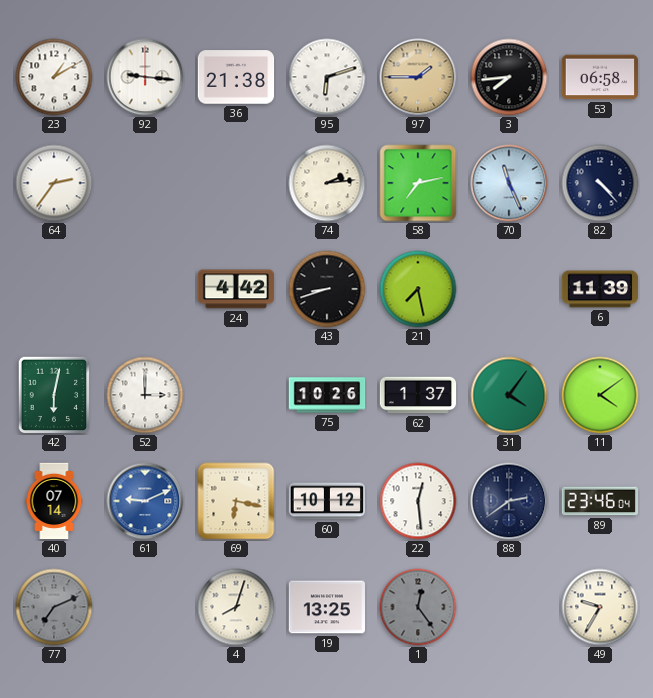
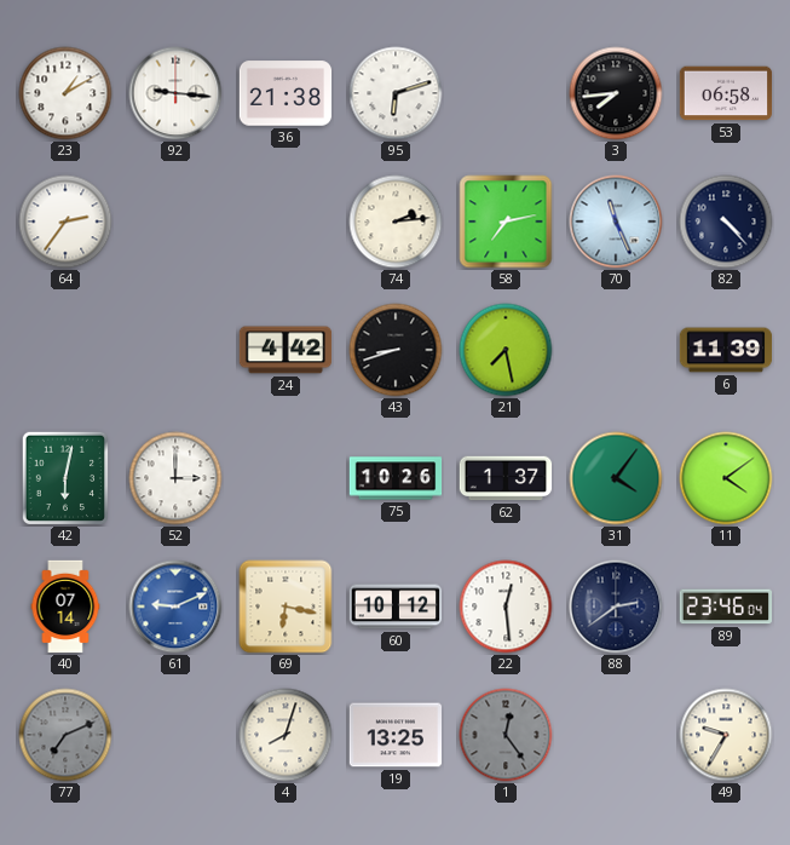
97: 1:45 -> none
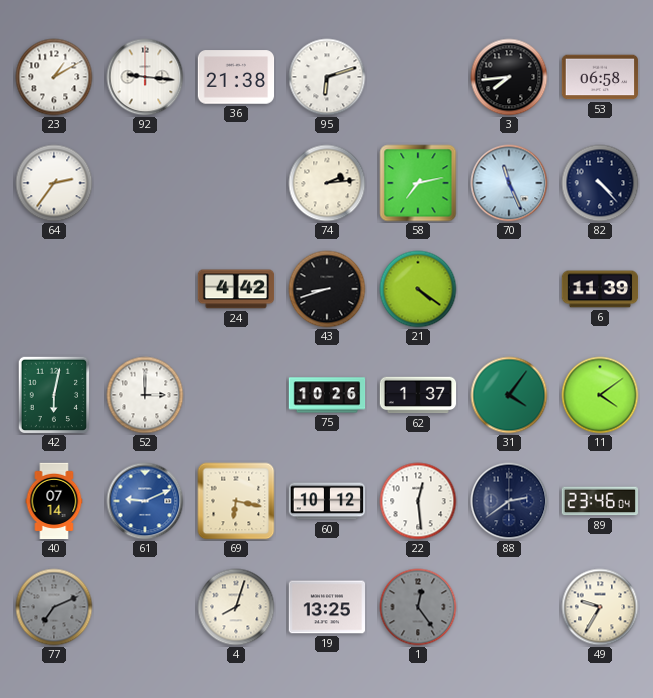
21: 7:28 -> 4:21
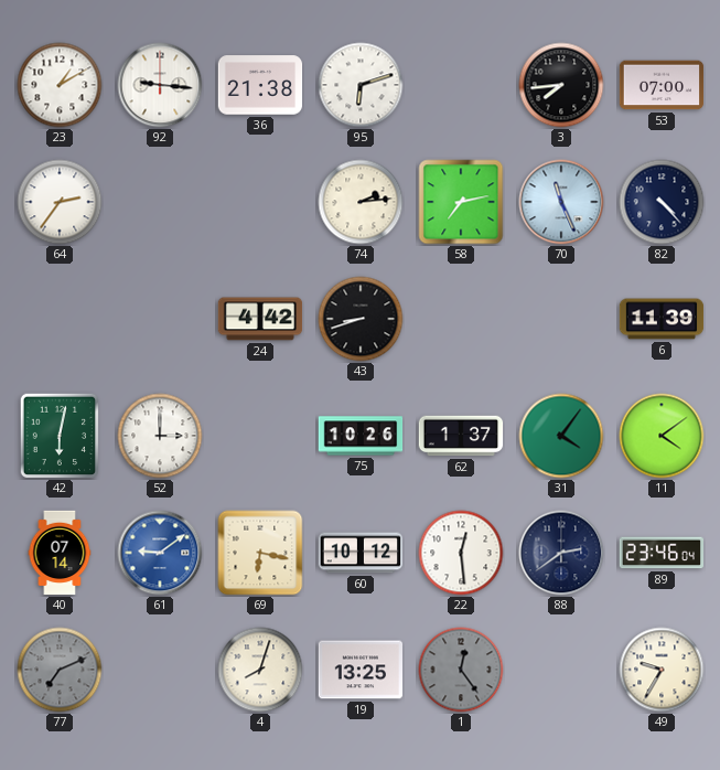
53: 06:58 -> 07:00
21: 4:21 -> none
61: 9:11 -> 9:09
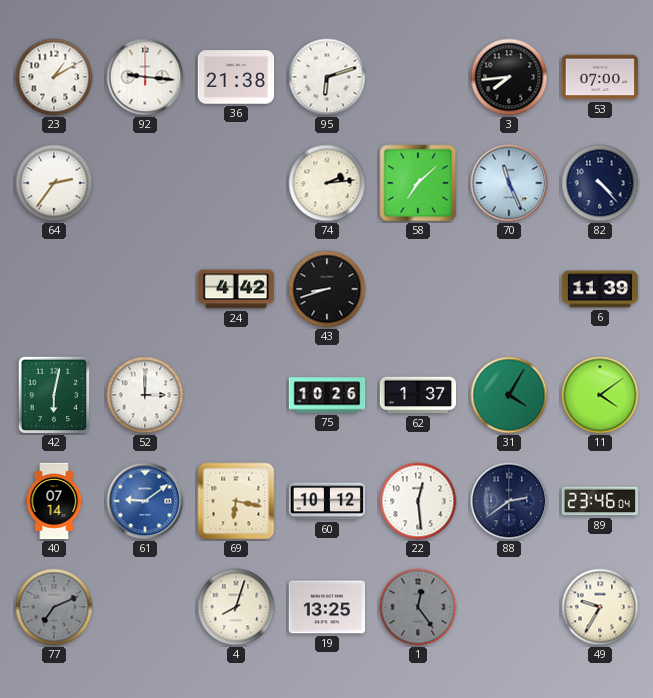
58: 7:13 -> 7:08
31: 4:06 -> 4:05
